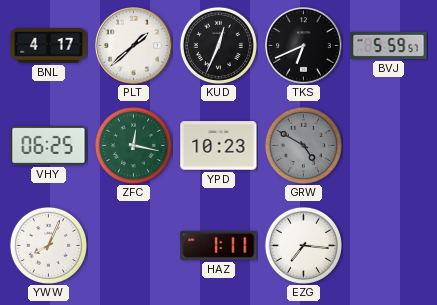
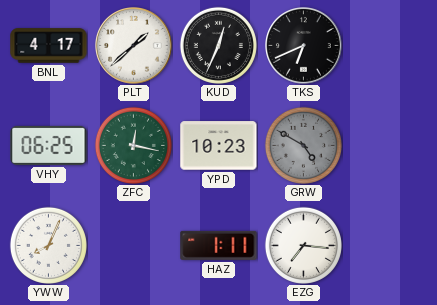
BVJ: 5:59 -> none
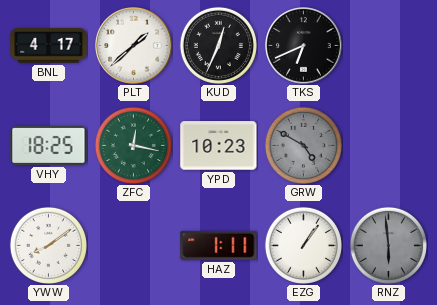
VHY: 06:25 -> 18:25
YWW: 8:04 -> 8:09
EZG: 7:16 -> 1:06
RNZ: none -> 5:59
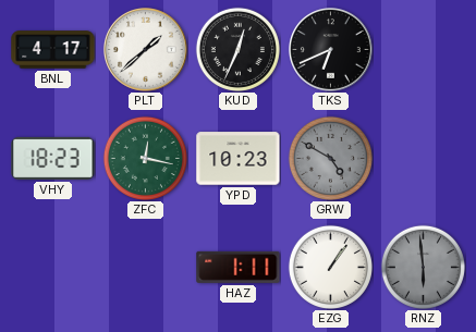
VHY: 18:25 -> 18:23
YWW: 8:09 -> none
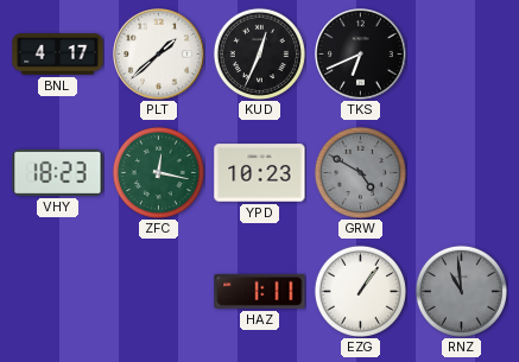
RNZ: 5:59 -> 10:59
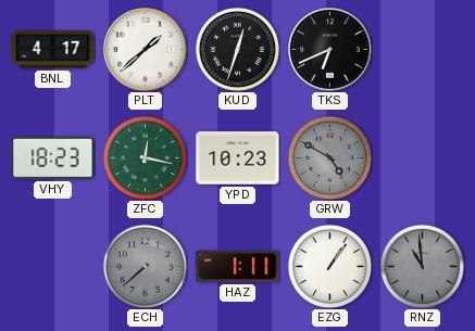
KUD: 12:34 -> 12:33
ECH: none -> 7:38
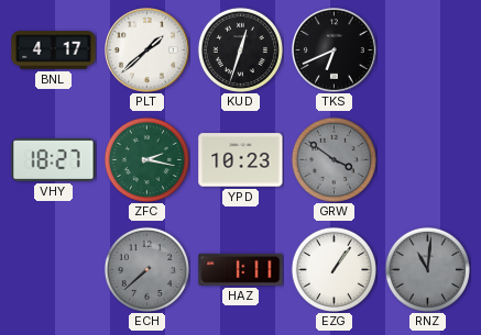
VHY: 18:23 -> 18:27
ZFC: 12:17 -> 2:17
GRW: 4:50 -> 3:51
RNZ: 10:59 -> 11:01
